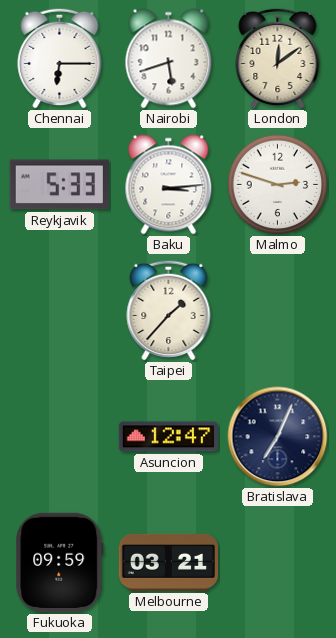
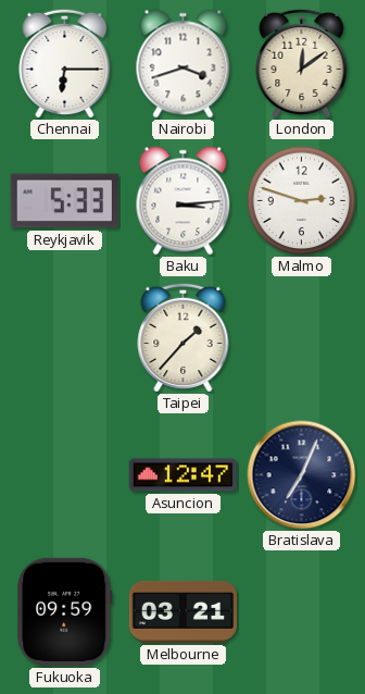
Nairobi: 5:42 -> 3:42
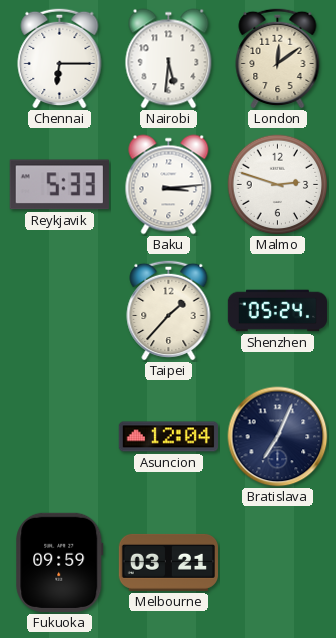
Nairobi: 3:42 -> 5:31
Shenzhen: none -> 05:24
Asuncion: 12:47 -> 12:04
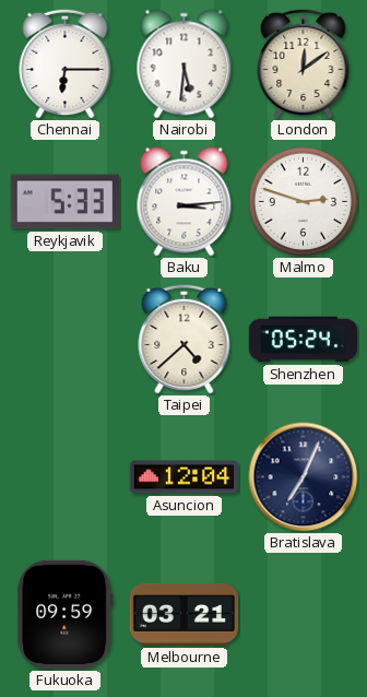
Taipei: 1:37 -> 4:38
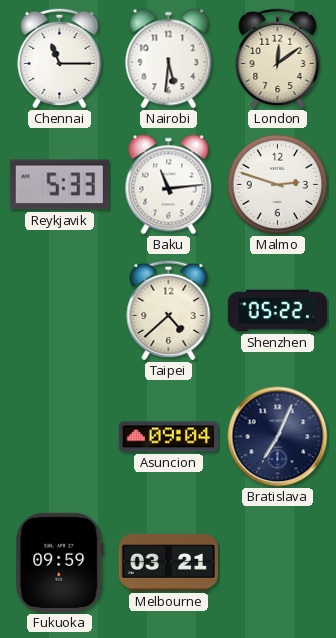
Chennai: 6:15 -> 11:15
Baku: 3:14 -> 11:14
Shenzhen: 05:24 -> 05:22
Asuncion: 12:04 -> 09:04
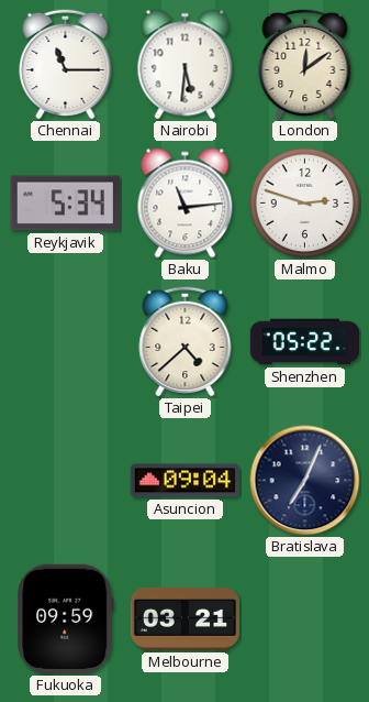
Reykjavik: 5:33 -> 5:34
